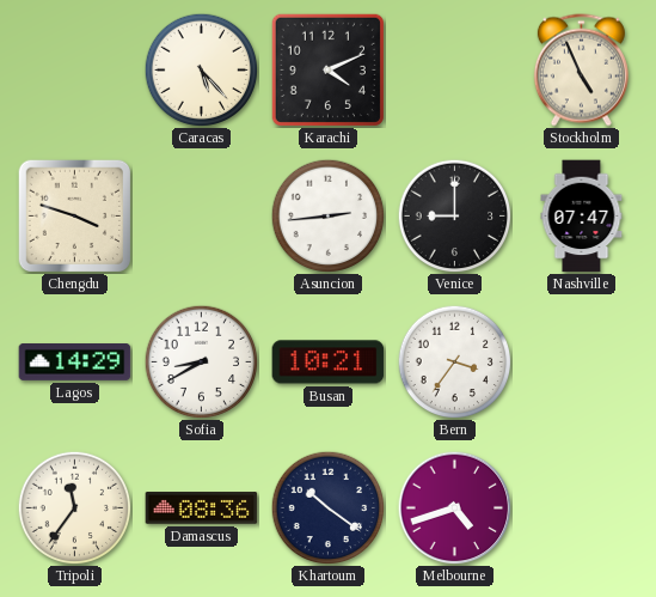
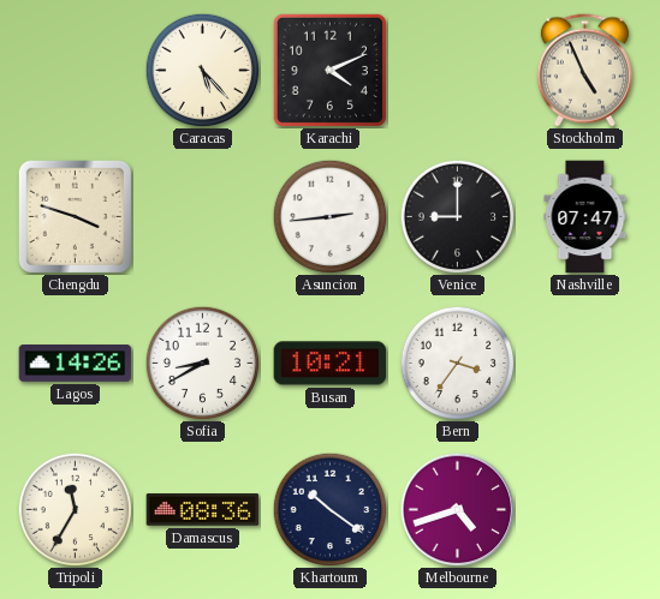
Lagos: 14:29 -> 14:26
Tripoli: 11:36 -> 11:35
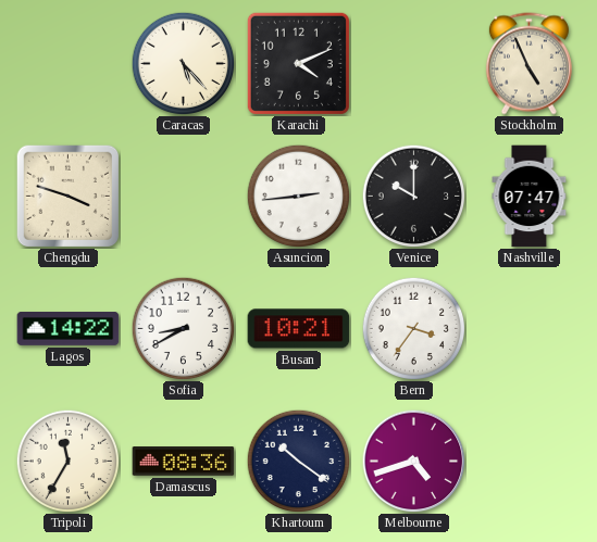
Venice: 9:00 -> 10:00
Lagos: 14:26 -> 14:22
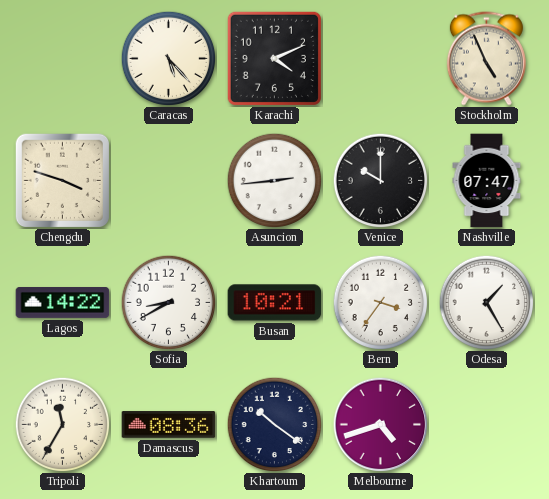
Odesa: none -> 1:25
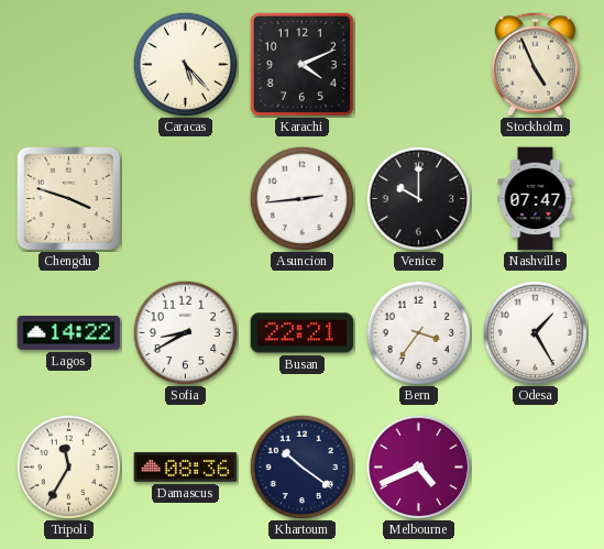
Busan: 10:21 -> 22:21
Melbourne: 4:42 -> 4:41
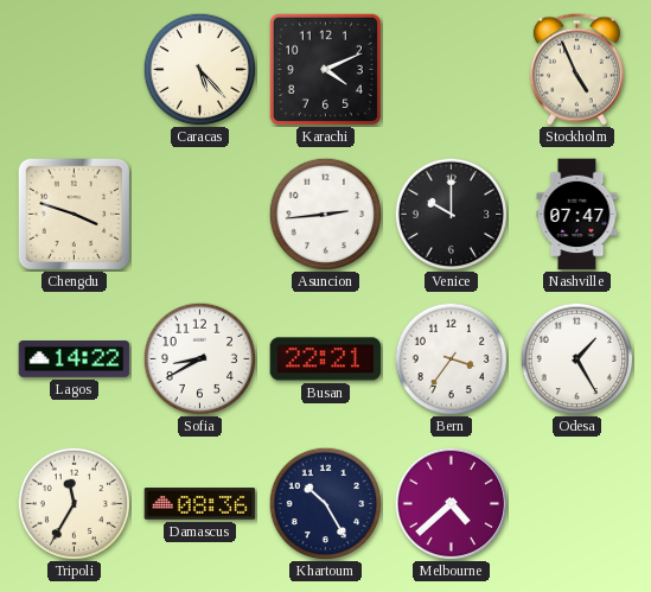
Khartoum: 10:21 -> 10:25
Melbourne: 4:41 -> 4:38
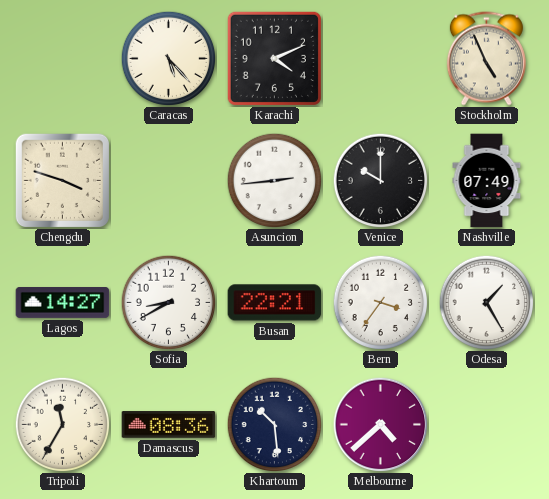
Nashville: 07:47 -> 07:49
Lagos: 14:22 -> 14:27
Khartoum: 10:25 -> 10:29
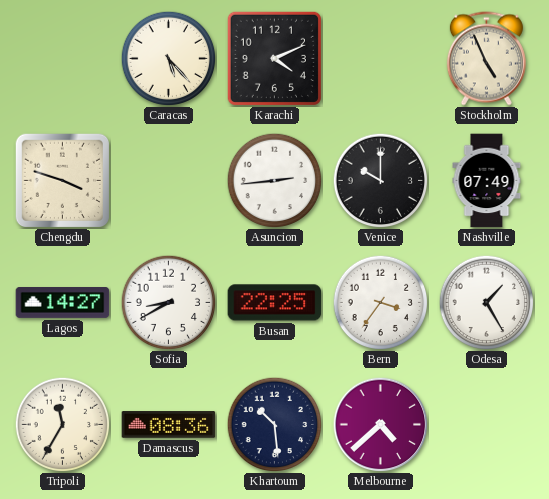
Busan: 22:21 -> 22:25
